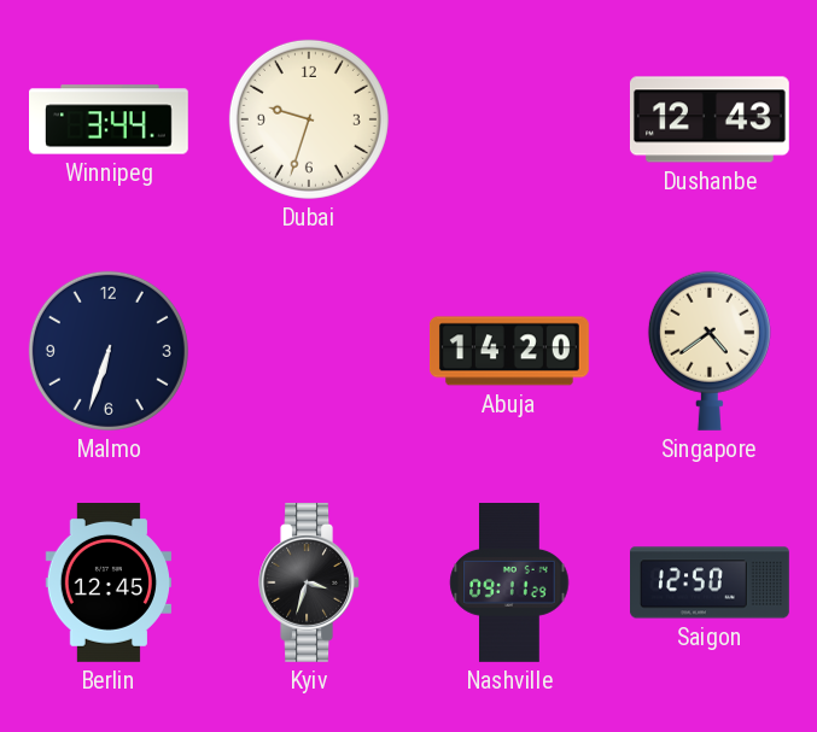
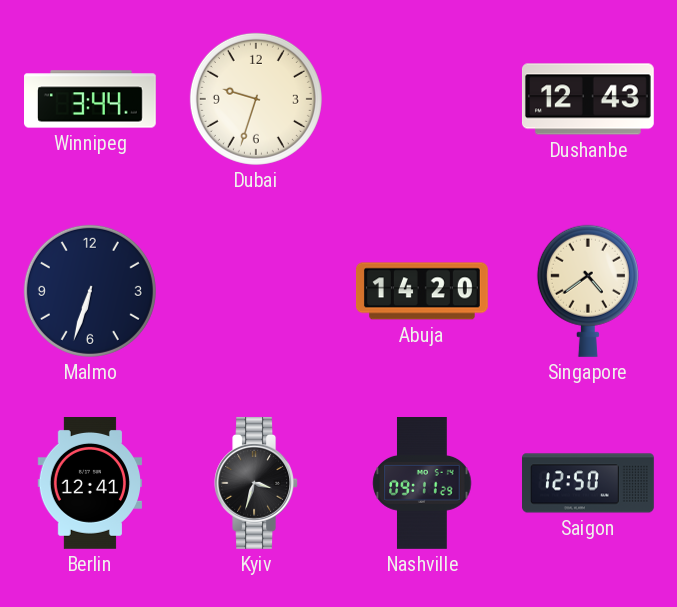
Berlin: 12:45 -> 12:41
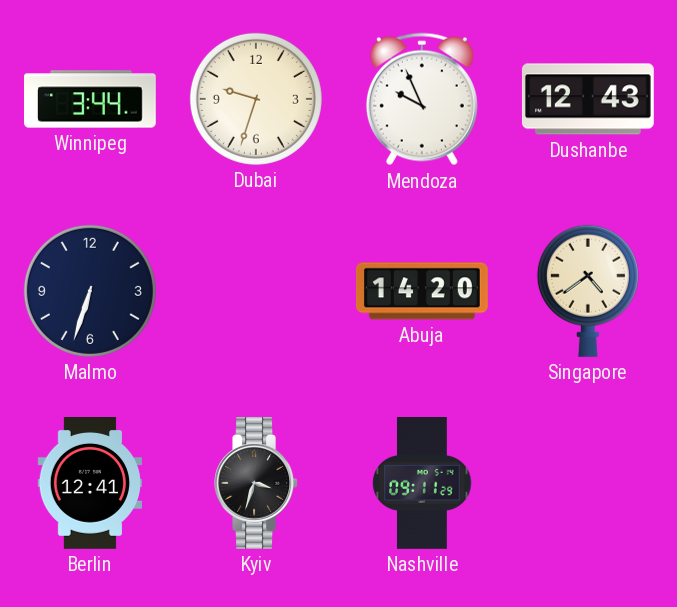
Mendoza: none -> 9:56
Saigon: 12:50 -> none
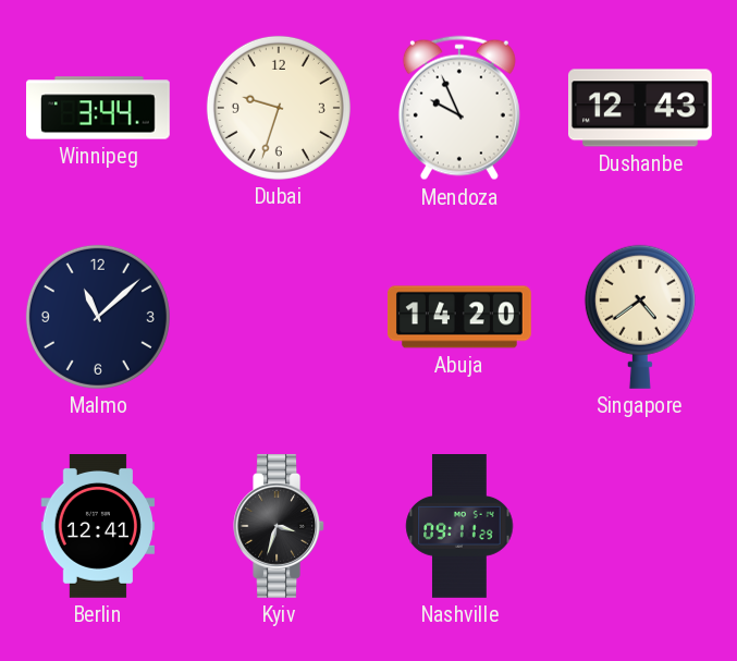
Malmo: 6:33 -> 11:08
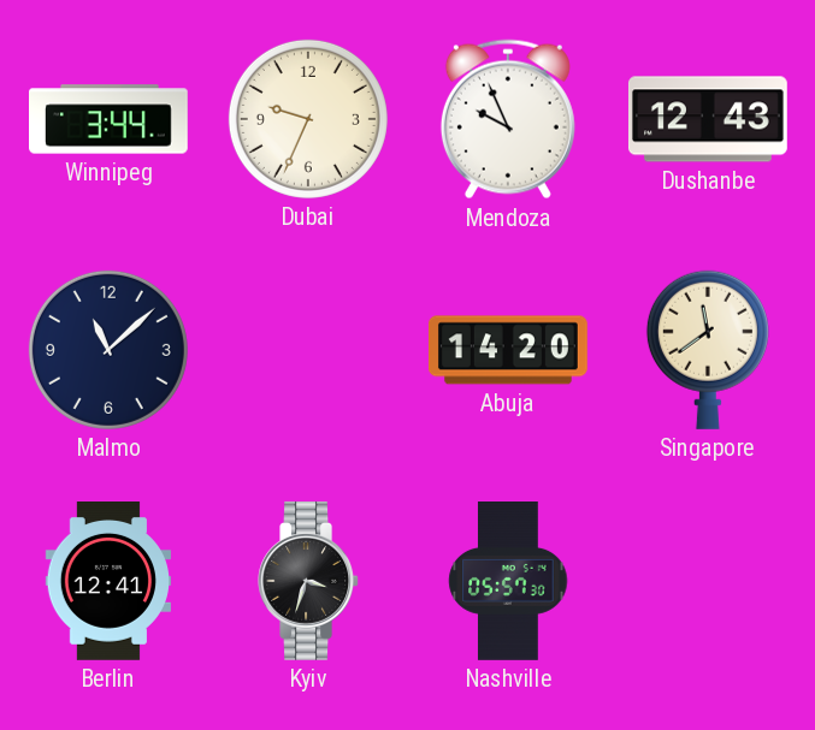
Dubai: 9:33 -> 9:34
Singapore: 4:39 -> 11:39
Nashville: 09:11 -> 05:57
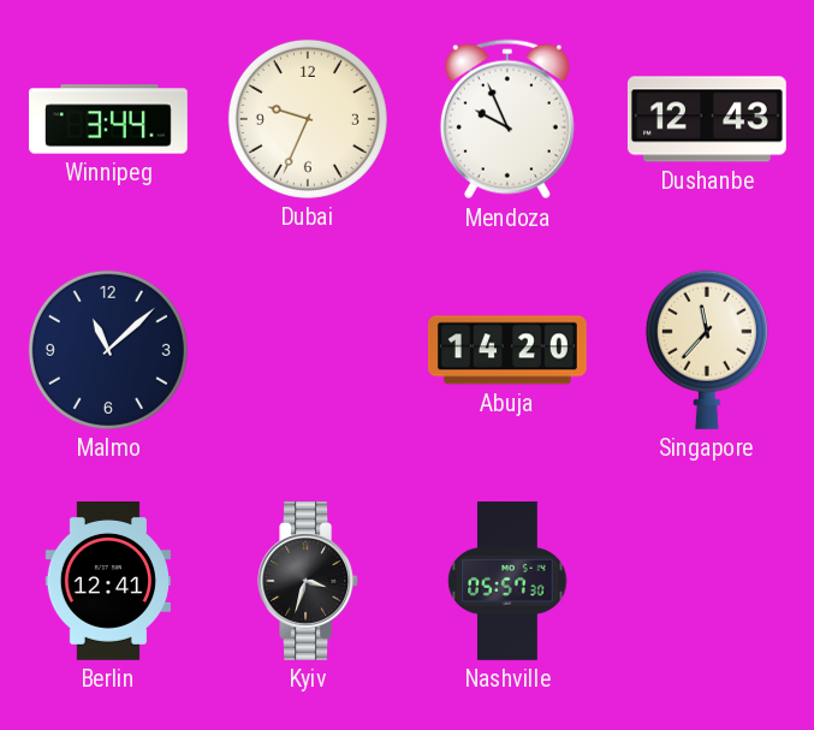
Singapore: 11:39 -> 11:37
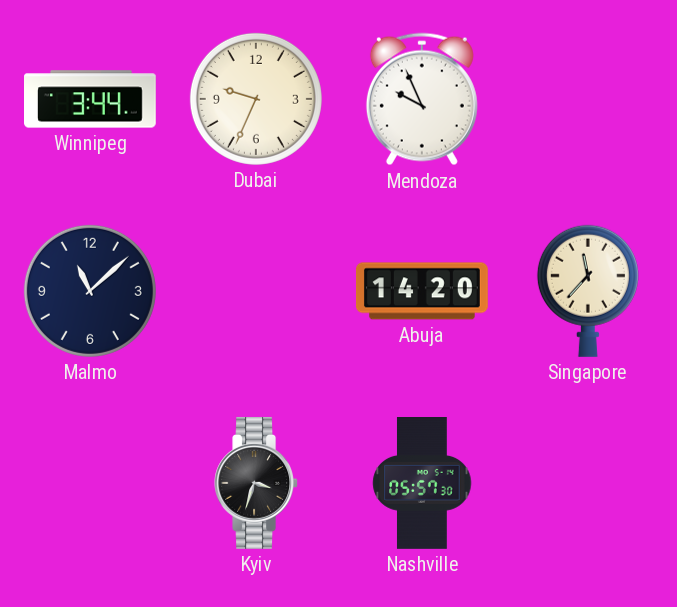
Dushanbe: 12:43 -> none
Berlin: 12:41 -> none
